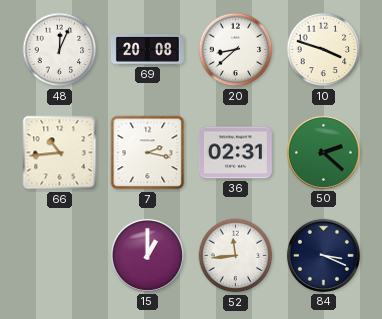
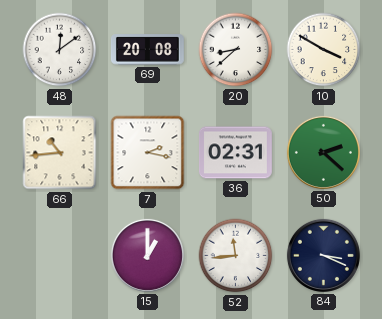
48: 12:04 -> 12:09
10: 3:48 -> 3:50
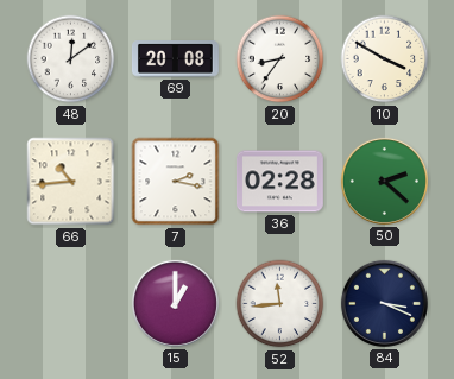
20: 8:38 -> 8:36
36: 02:31 -> 02:28
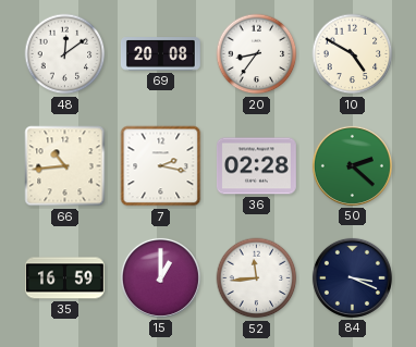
10: 3:50 -> 4:50
35: none -> 16:59
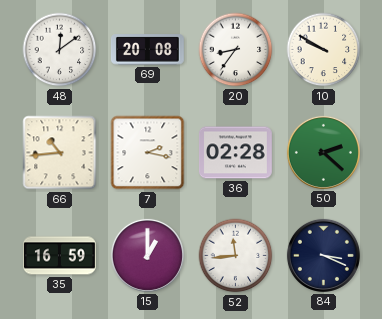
10: 4:50 -> 9:50
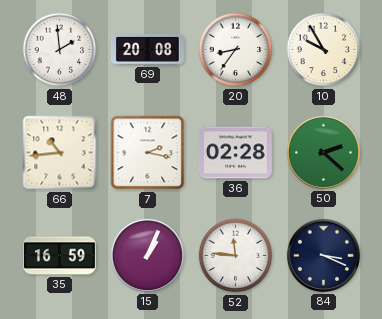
48: 12:09 -> 1:59
10: 9:50 -> 9:55
15: 1:00 -> 1:04
52: 11:44 -> 11:46
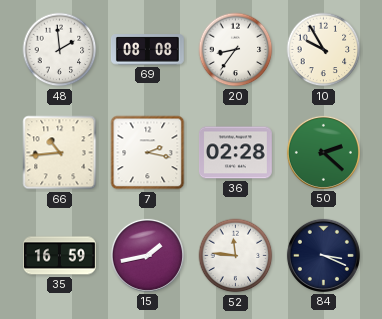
69: 20:08 -> 08:08
15: 1:04 -> 1:43
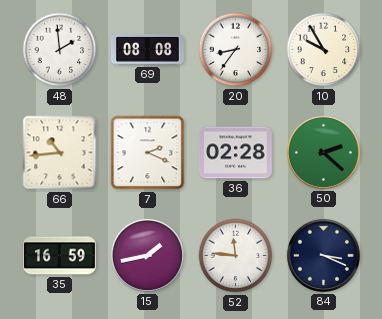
7: 2:17 -> 2:19
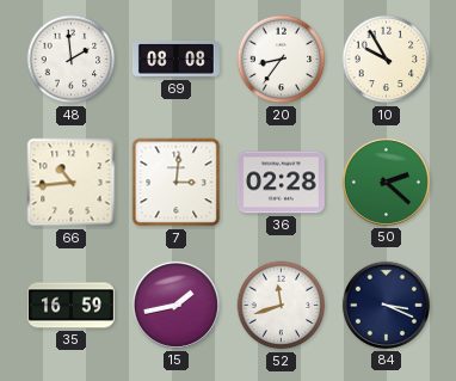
7: 2:19 -> 3:01
52: 11:46 -> 11:42
